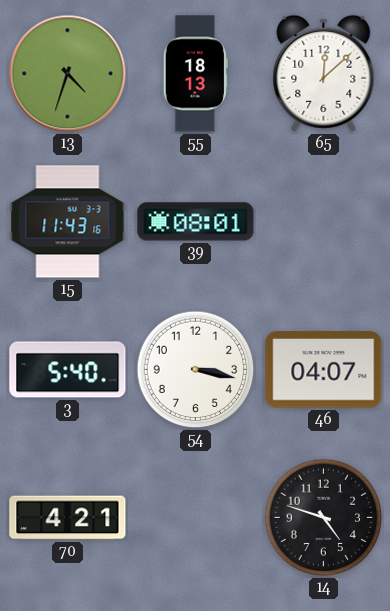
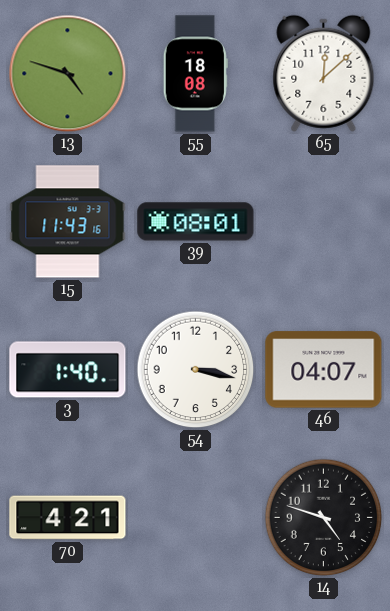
13: 4:33 -> 4:48
55: 18:13 -> 18:08
3: 5:40 -> 1:40
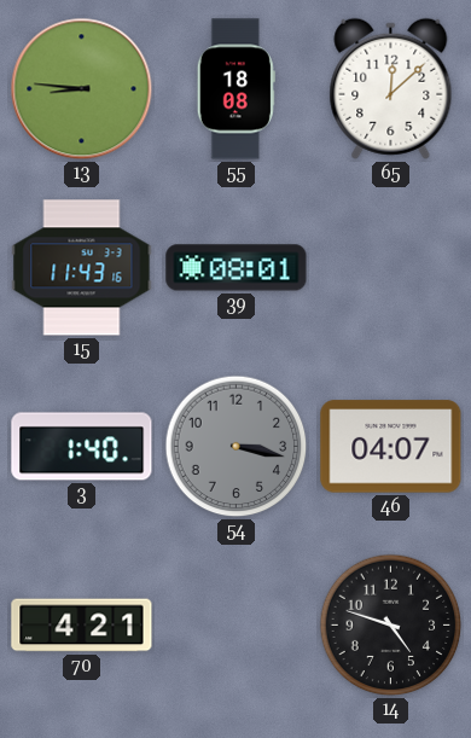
13: 4:48 -> 8:46
54 dial: white -> grey
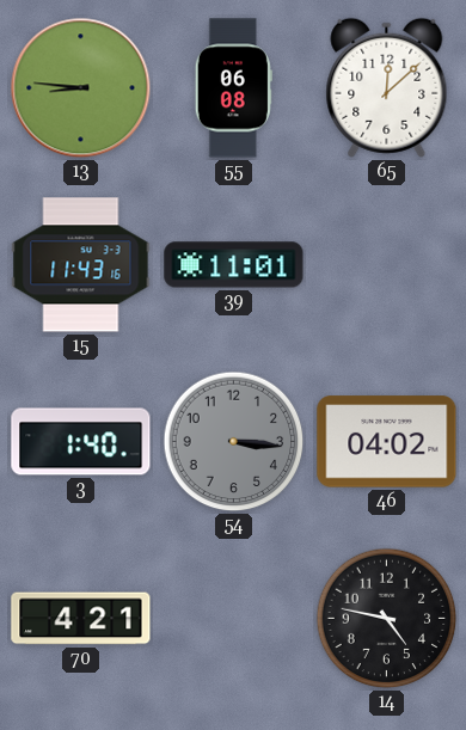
55: 18:08 -> 06:08
39: 08:01 -> 11:01
54: 3:17 -> 3:16
46: 04:07 -> 04:02
14: 4:48 -> 4:47
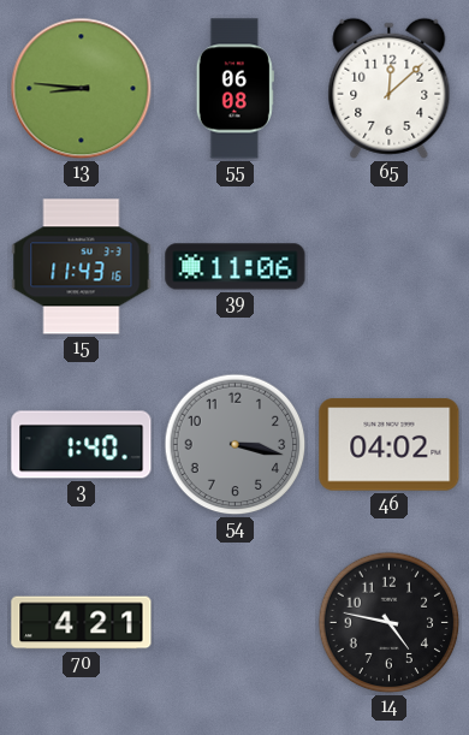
39: 11:01 -> 11:06
54: 3:16 -> 3:17
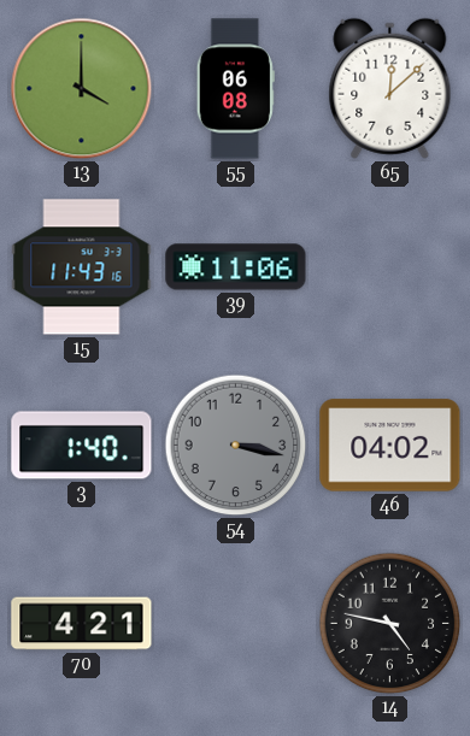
13: 8:46 -> 4:00
